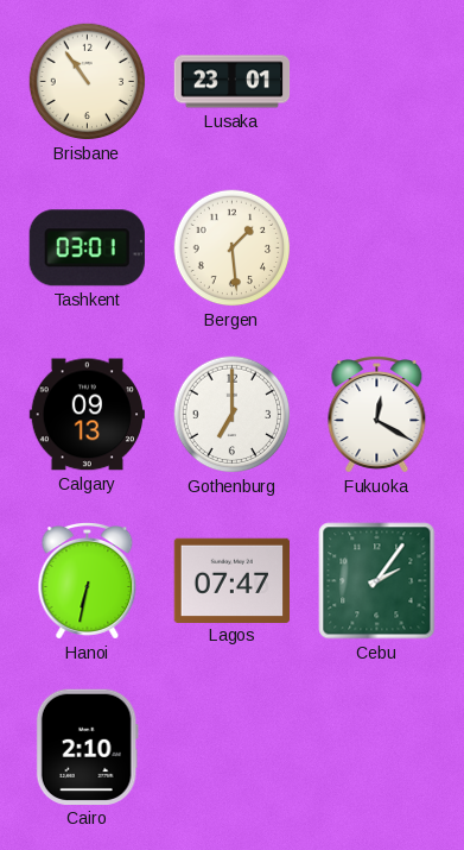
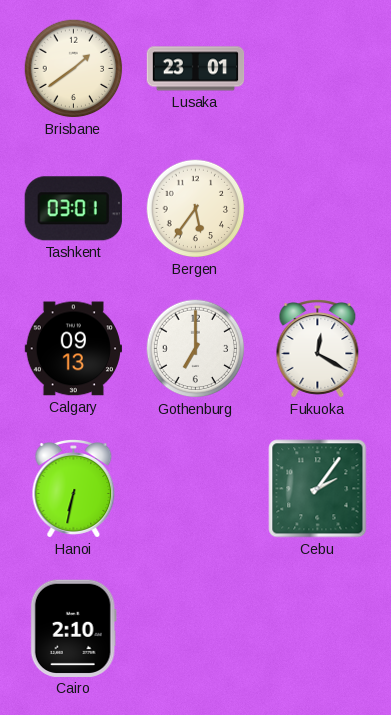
Brisbane: 10:54 -> 1:39
Bergen: 1:29 -> 5:36
Lagos: 07:47 -> none
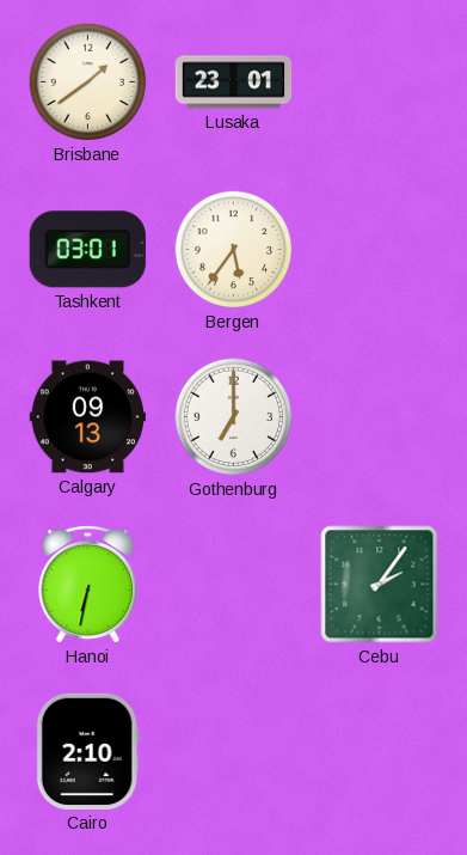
Fukuoka: 12:20 -> none
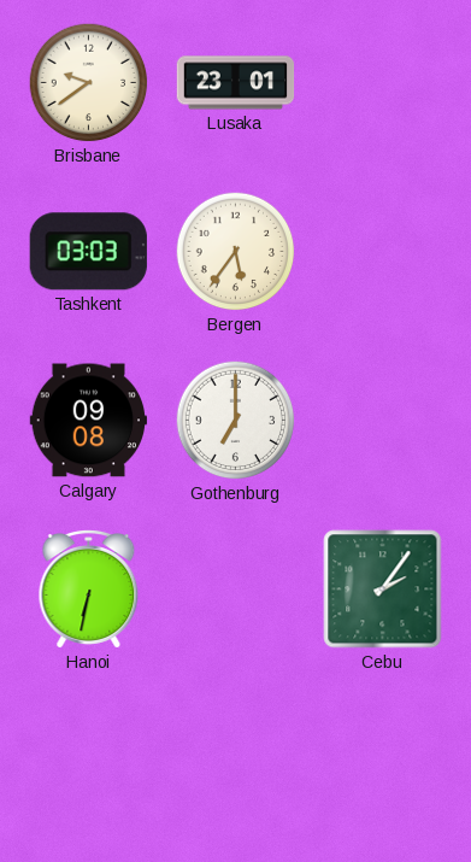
Brisbane: 1:39 -> 9:39
Tashkent: 03:01 -> 03:03
Calgary: 09:13 -> 09:08
Cairo: 2:10 -> none
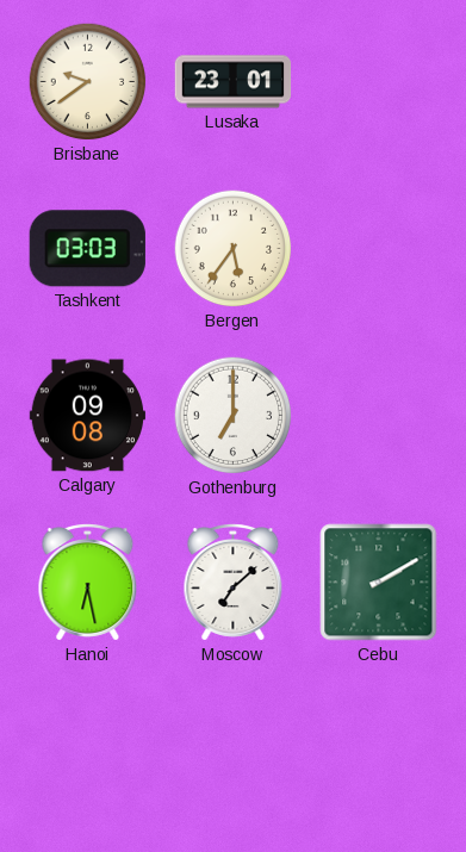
Hanoi: 6:32 -> 6:28
Moscow: none -> 7:08
Cebu: 2:06 -> 2:10
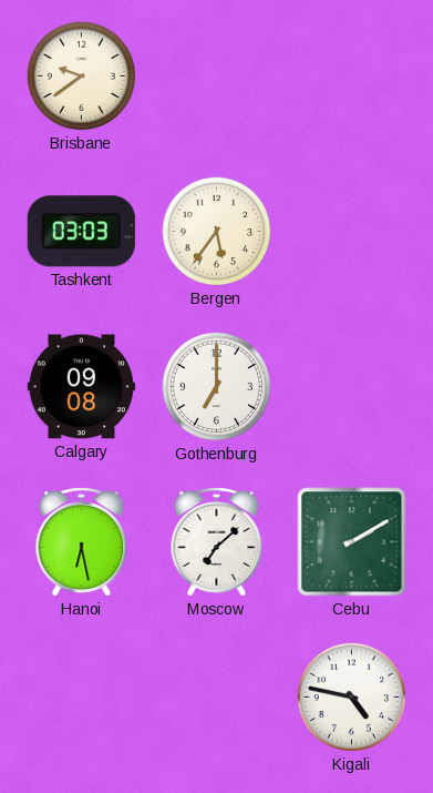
Lusaka: 23:01 -> none
Kigali: none -> 4:47
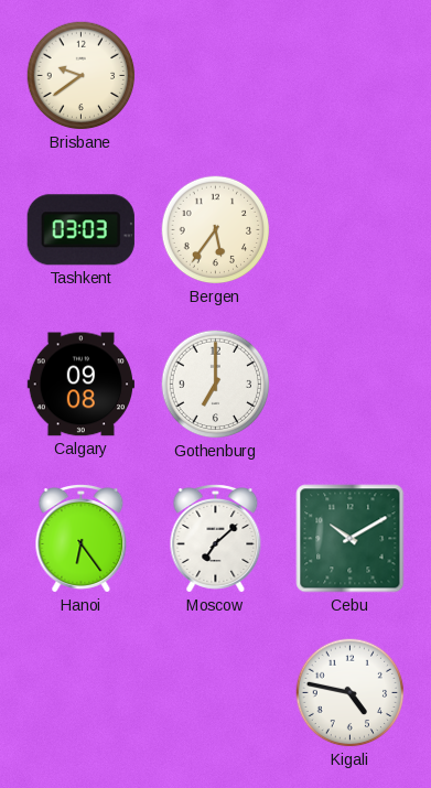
Hanoi: 6:28 -> 6:24
Cebu: 2:10 -> 10:10
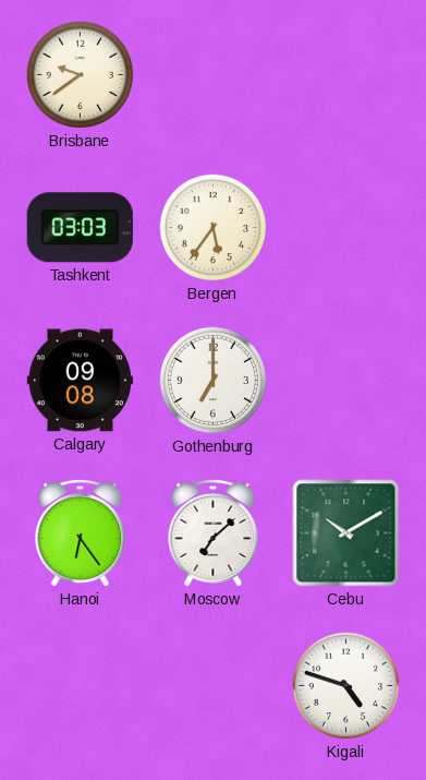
Kigali: 4:47 -> 4:48
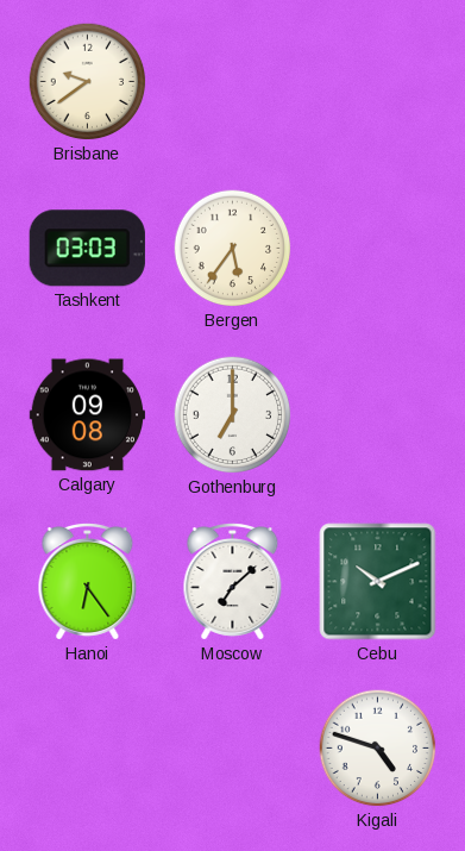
Cebu: 10:10 -> 10:11
